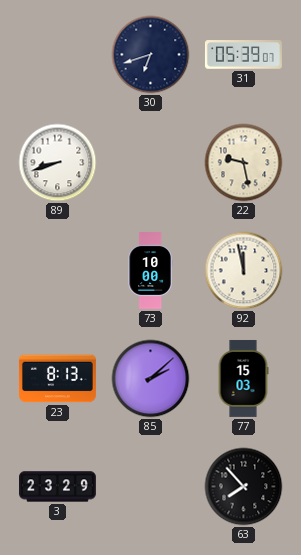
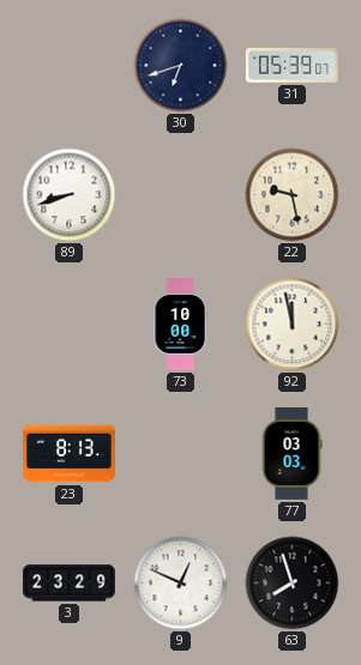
85: 2:08 -> none
77: 15:03 -> 03:03
9: none -> 12:49
63: 7:53 -> 7:57
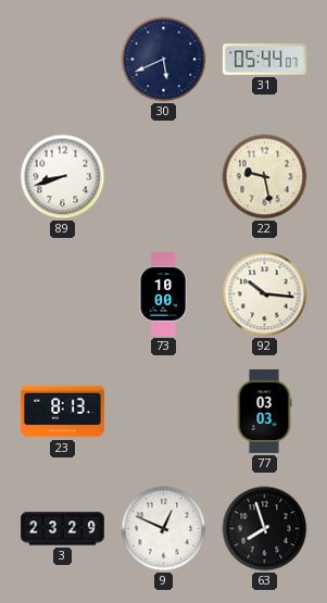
30: 6:42 -> 5:41
31: 05:39 -> 05:44
92: 11:58 -> 10:16
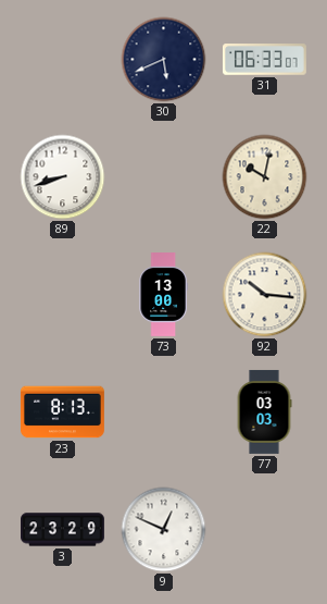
31: 05:44 -> 06:33
22: 9:28 -> 10:02
73: 10:00 -> 13:00
63: 7:57 -> none
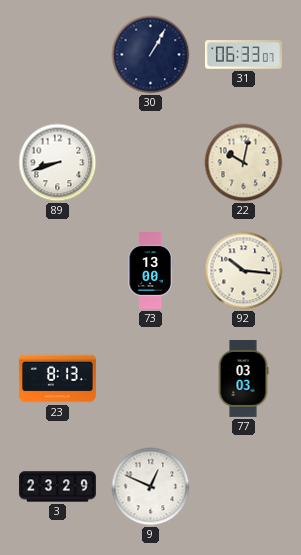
30: 5:41 -> 1:05
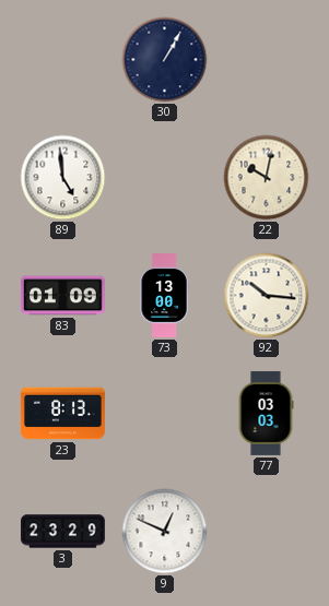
31: 06:33 -> none
89: 8:42 -> 4:59
83: none -> 01:09
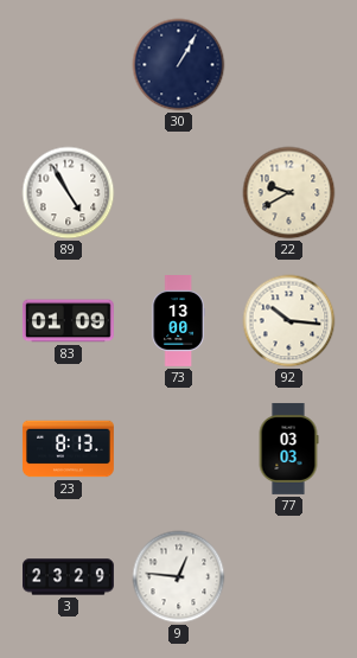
89: 4:59 -> 4:55
22: 10:02 -> 9:40
9: 12:49 -> 12:46
